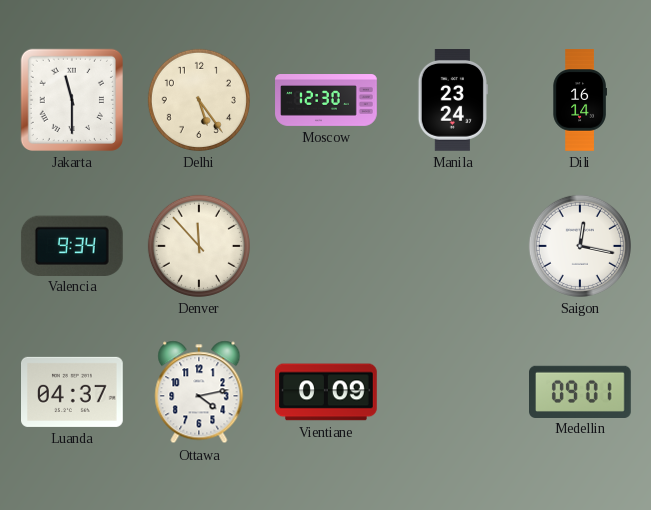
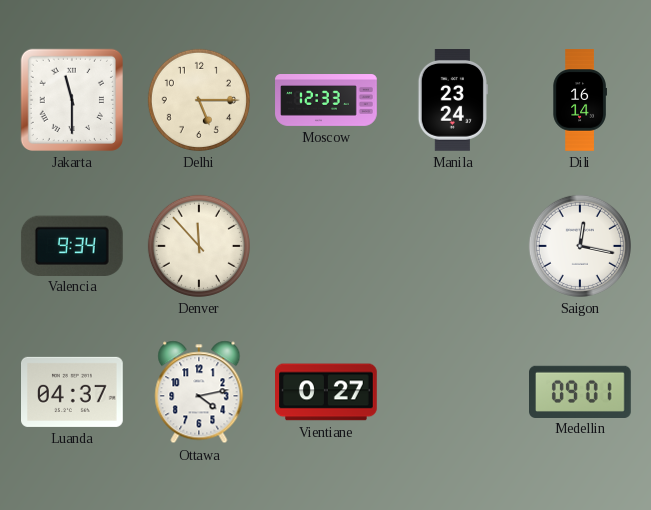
Delhi: 5:24 -> 5:15
Moscow: 12:30 -> 12:33
Vientiane: 0:09 -> 0:27
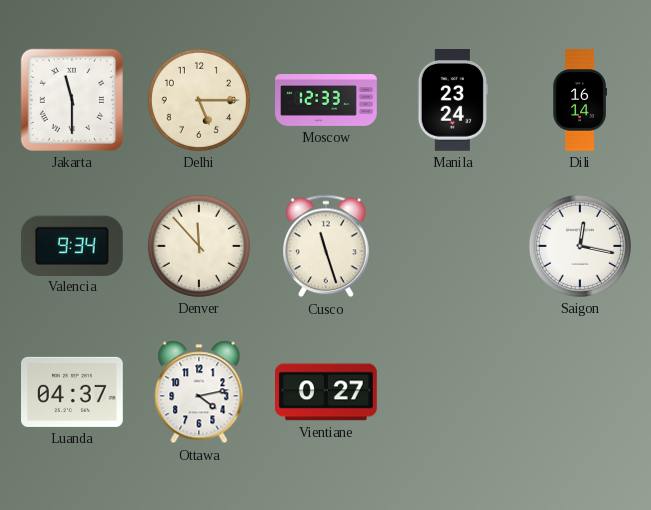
Cusco: none -> 11:27
Medellin: 09:01 -> none
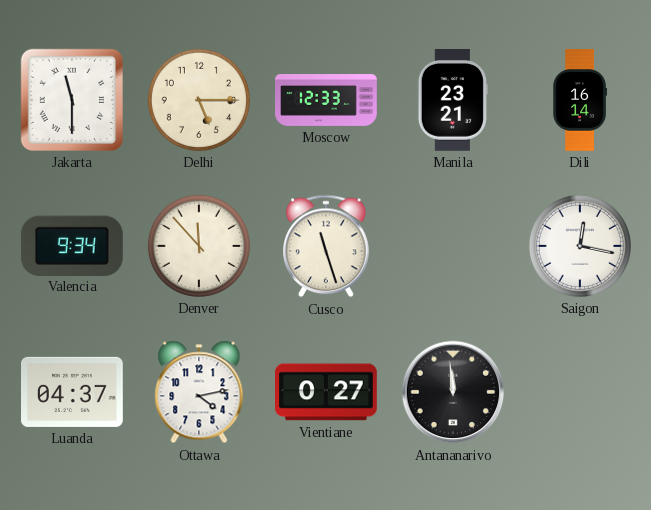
Manila: 23:24 -> 23:21
Antananarivo: none -> 11:59
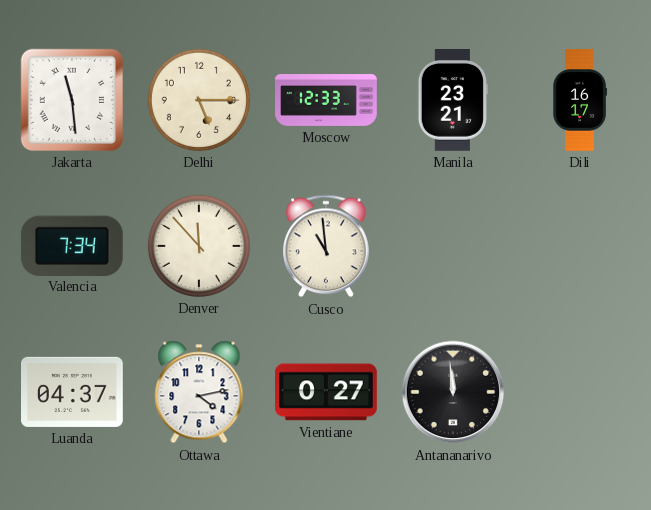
Jakarta: 11:30 -> 11:29
Dili: 16:14 -> 16:17
Valencia: 9:34 -> 7:34
Cusco: 11:27 -> 10:59
Saigon: 12:17 -> none
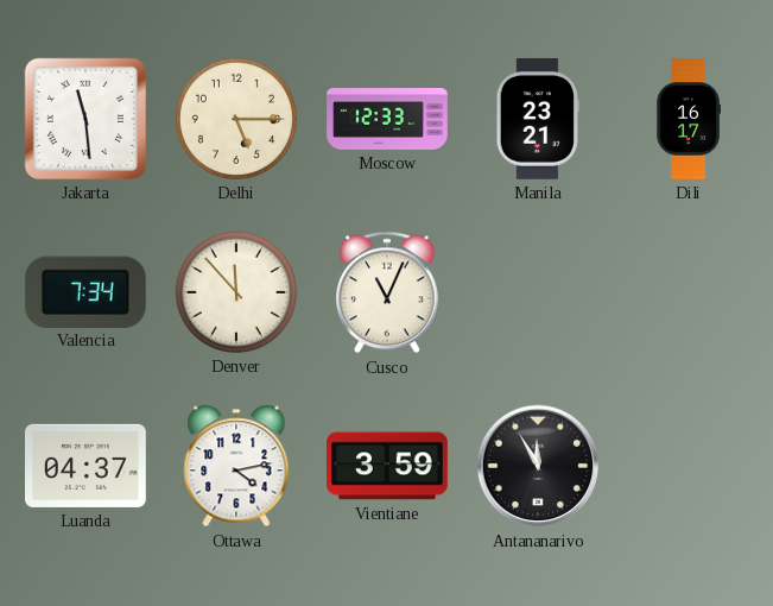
Cusco: 10:59 -> 11:04
Vientiane: 0:27 -> 3:59
Antananarivo: 11:59 -> 11:55
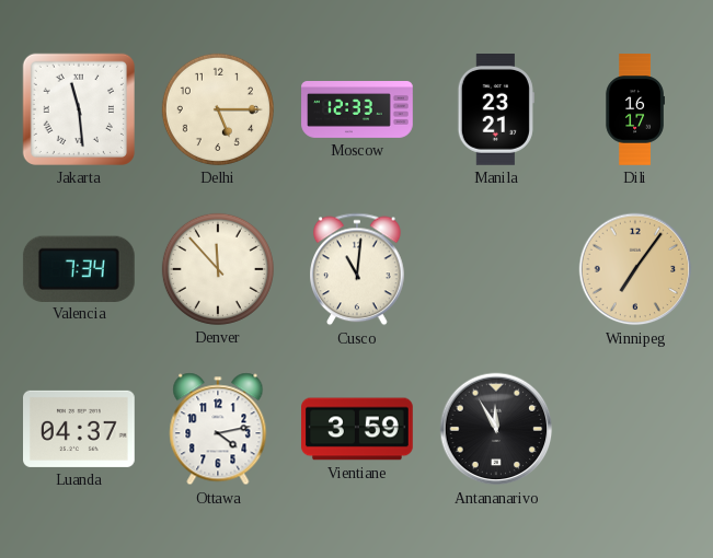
Cusco: 11:04 -> 11:01
Winnipeg: none -> 7:06
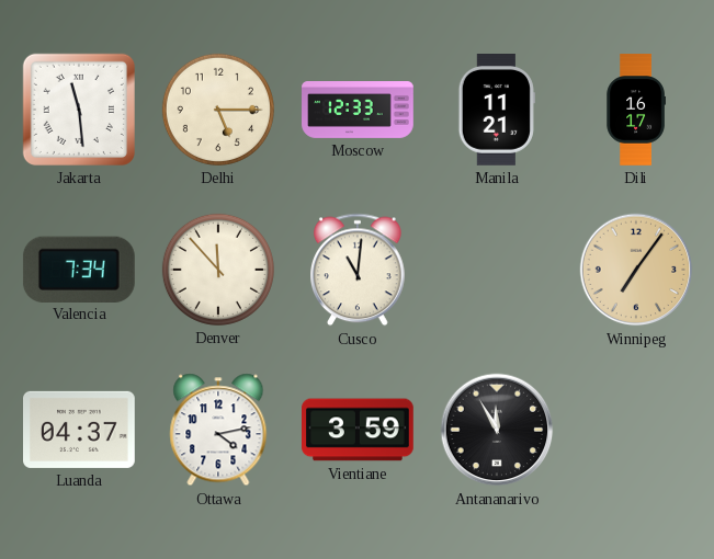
Manila: 23:21 -> 11:21
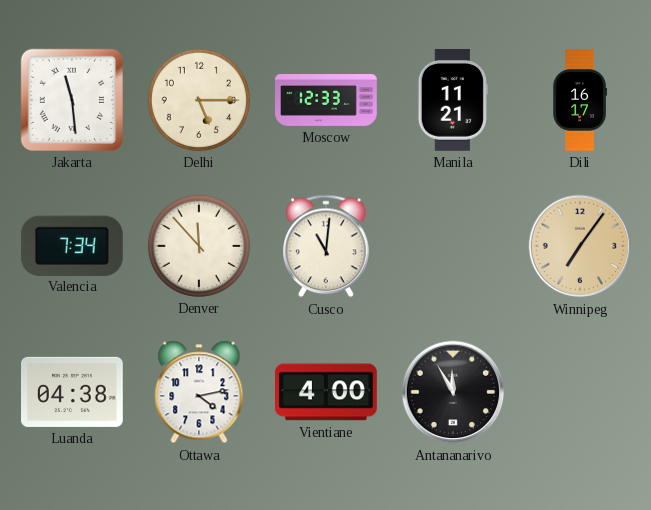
Luanda: 04:37 -> 04:38
Vientiane: 3:59 -> 4:00
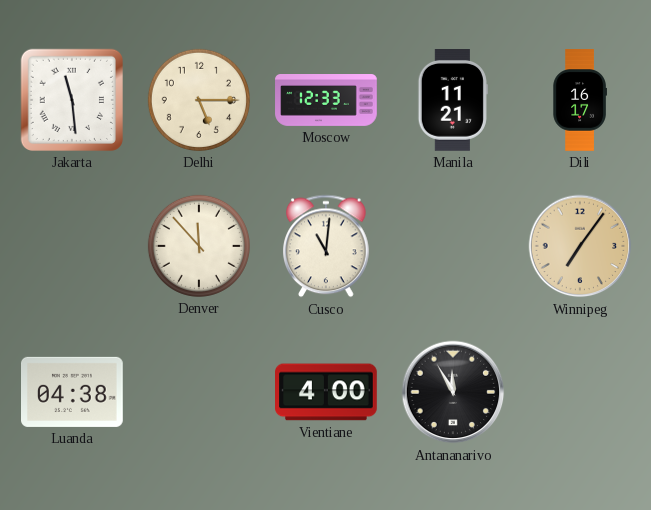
Valencia: 7:34 -> none
Ottawa: 4:13 -> none
